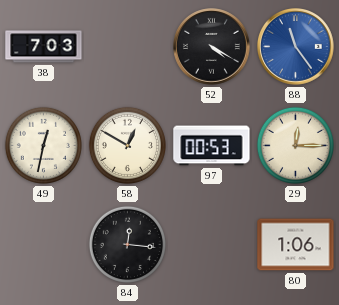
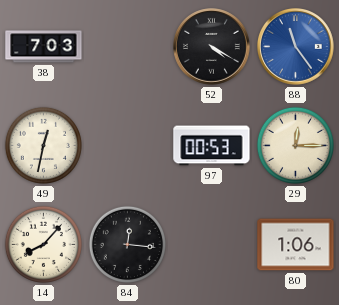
58: 12:50 -> none
14: none -> 8:07
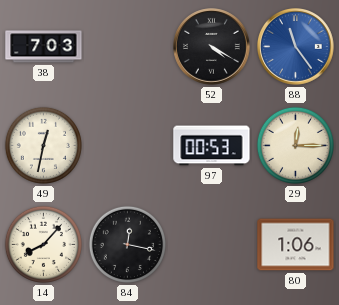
84: 12:16 -> 12:17
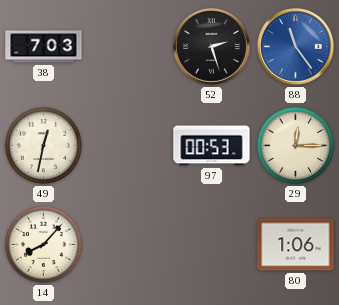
52: 4:20 -> 2:27
84: 12:17 -> none
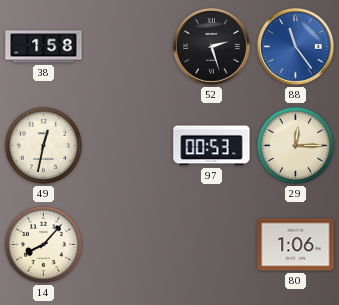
38: 7:03 -> 1:58
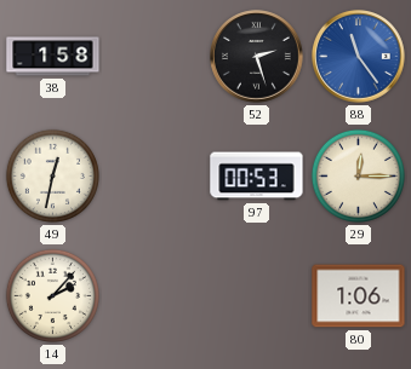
14: 8:07 -> 2:07
